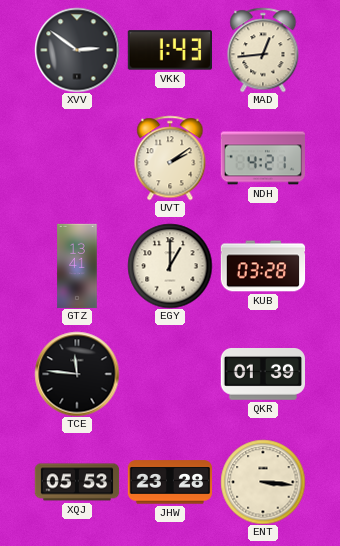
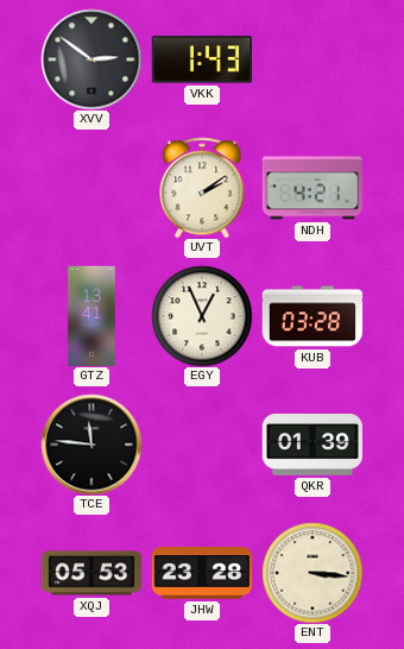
MAD: 12:44 -> none
EGY: 1:00 -> 12:56
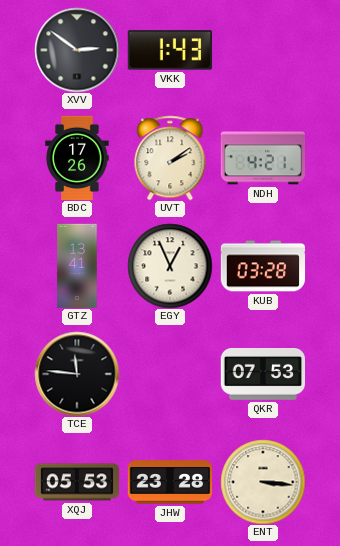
BDC: none -> 17:26
QKR: 01:39 -> 07:53
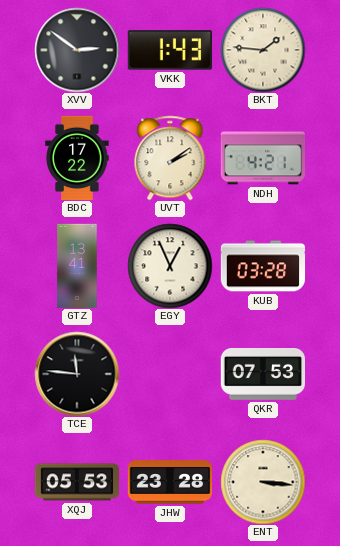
BKT: none -> 1:46
BDC: 17:26 -> 17:22
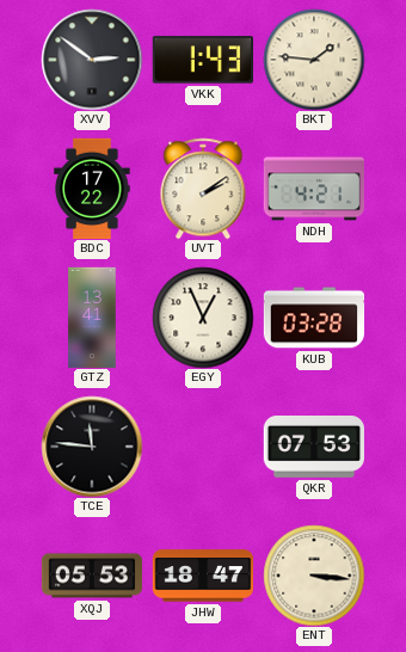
JHW: 23:28 -> 18:47
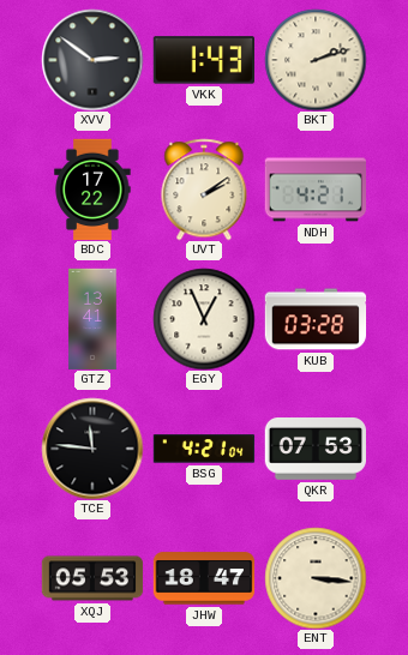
BKT: 1:46 -> 2:12
BSG: none -> 4:21
